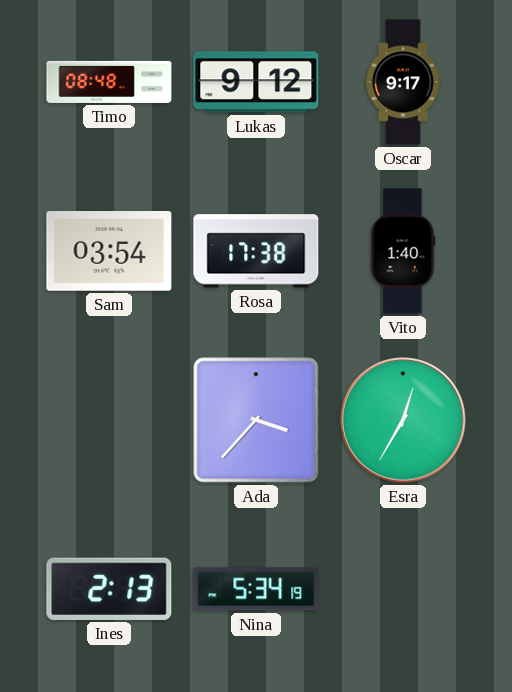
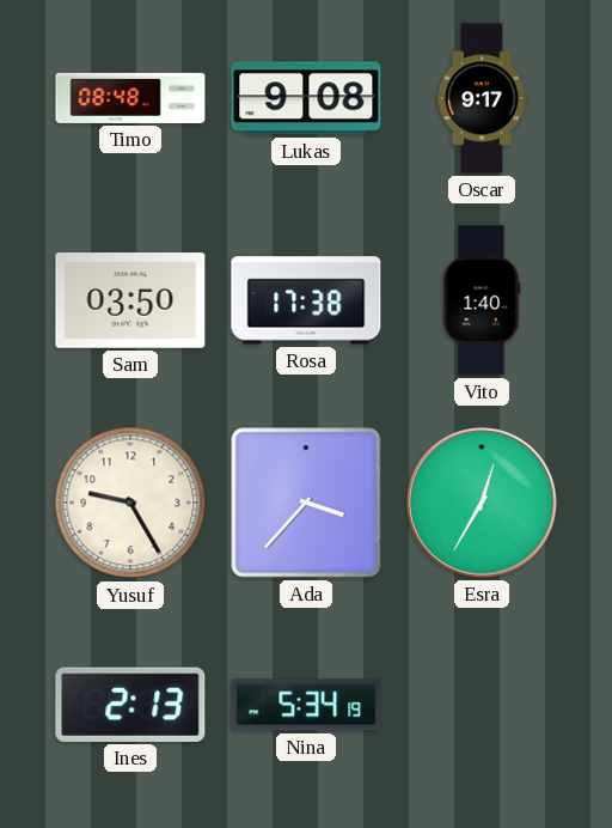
Lukas: 9:12 -> 9:08
Sam: 03:54 -> 03:50
Yusuf: none -> 9:25
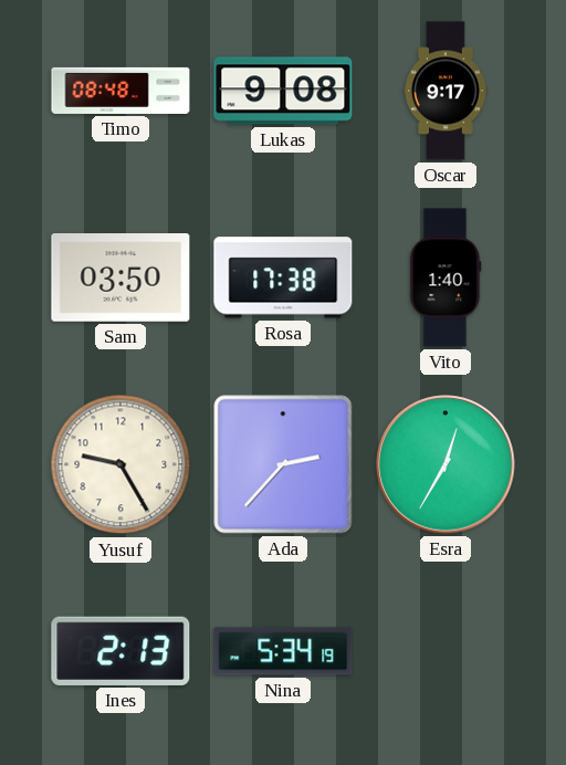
Ada: 3:37 -> 2:37
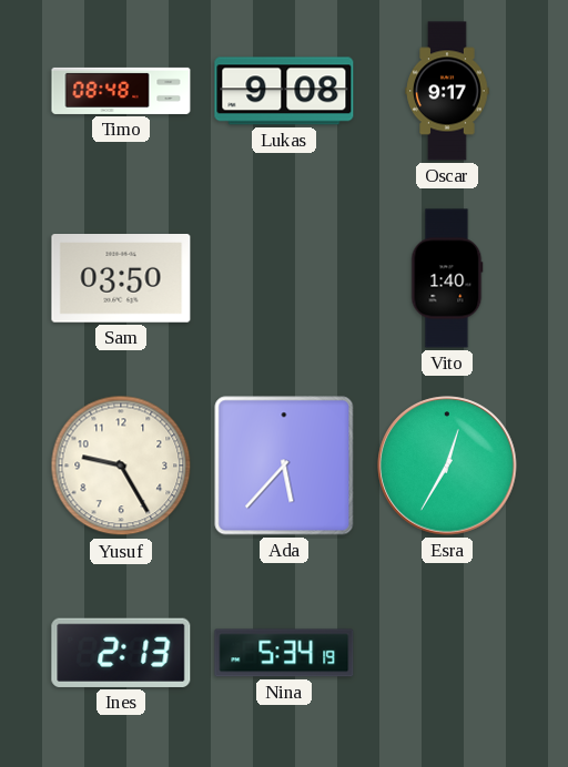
Rosa: 17:38 -> none
Ada: 2:37 -> 5:37
